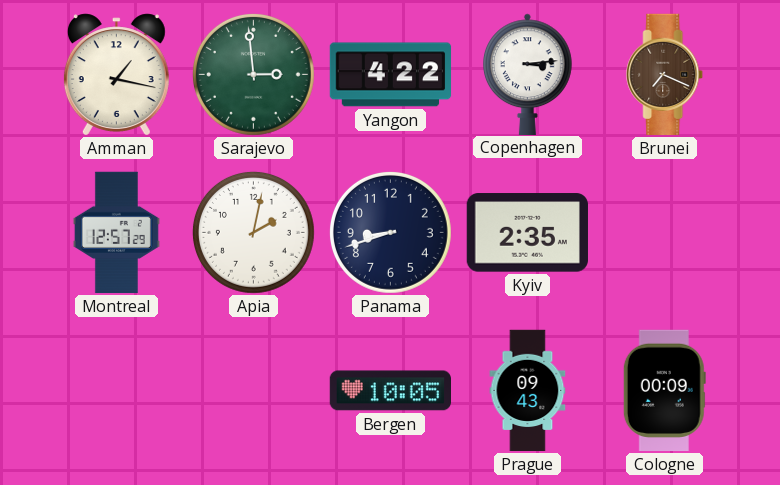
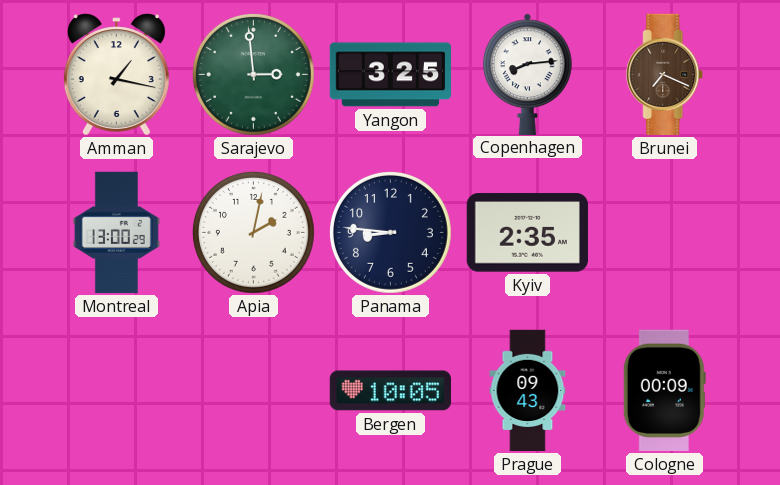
Yangon: 4:22 -> 3:25
Copenhagen: 3:14 -> 8:14
Montreal: 12:57 -> 13:00
Panama: 8:42 -> 8:46
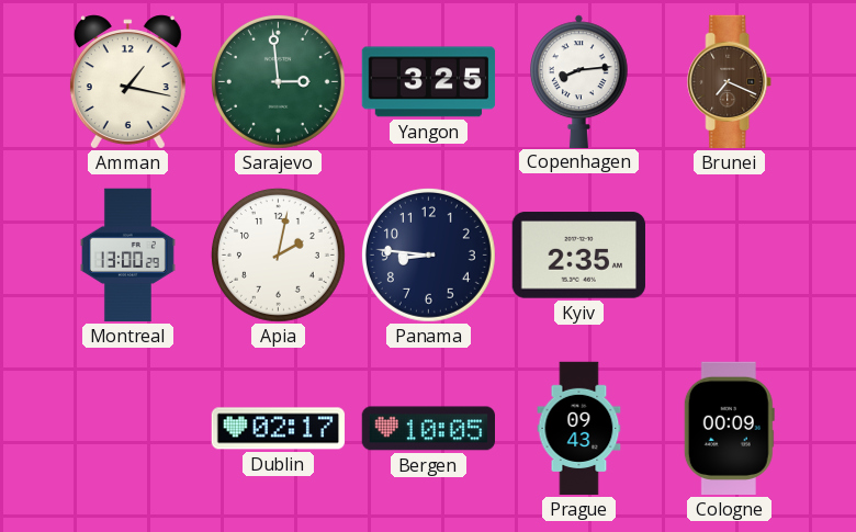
Dublin: none -> 02:17
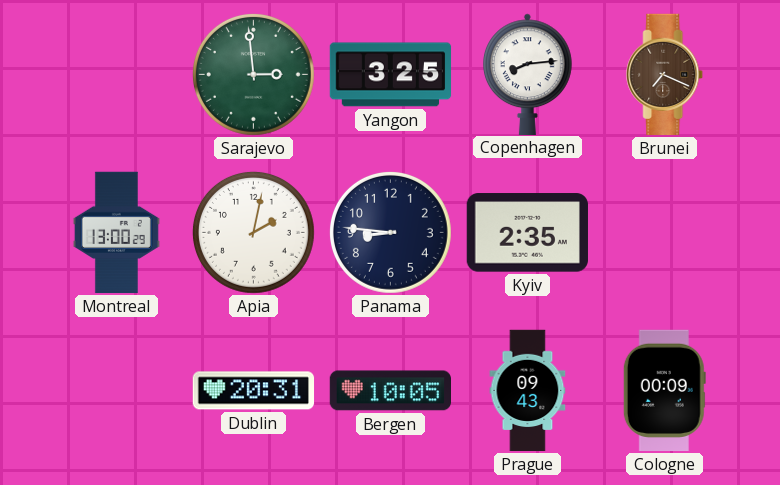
Amman: 1:17 -> none
Dublin: 02:17 -> 20:31
